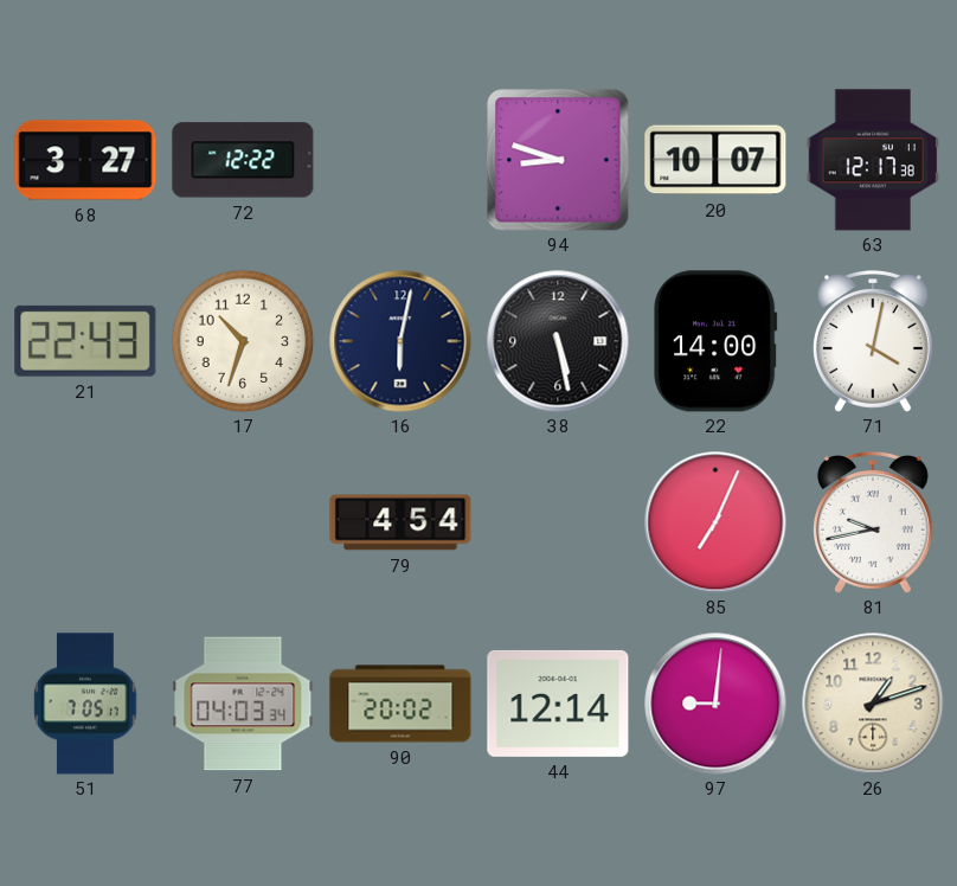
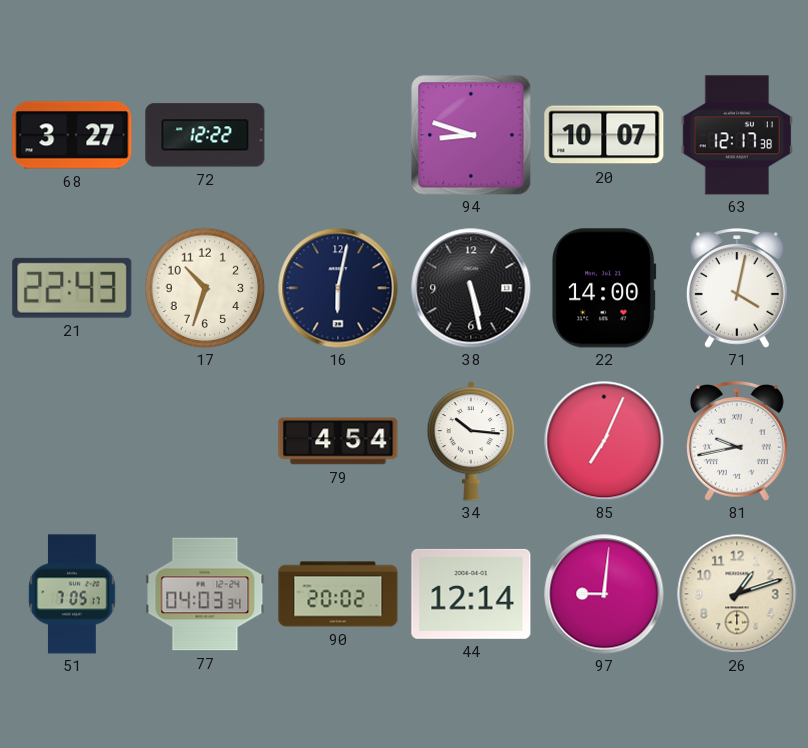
34: none -> 10:16
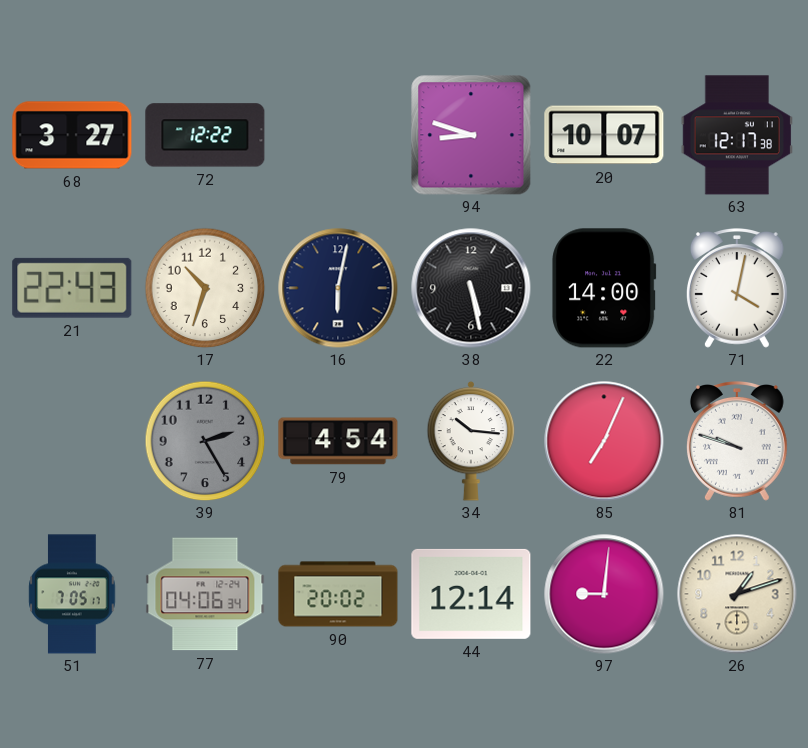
39: none -> 2:25
81: 9:43 -> 9:48
77: 04:03 -> 04:06
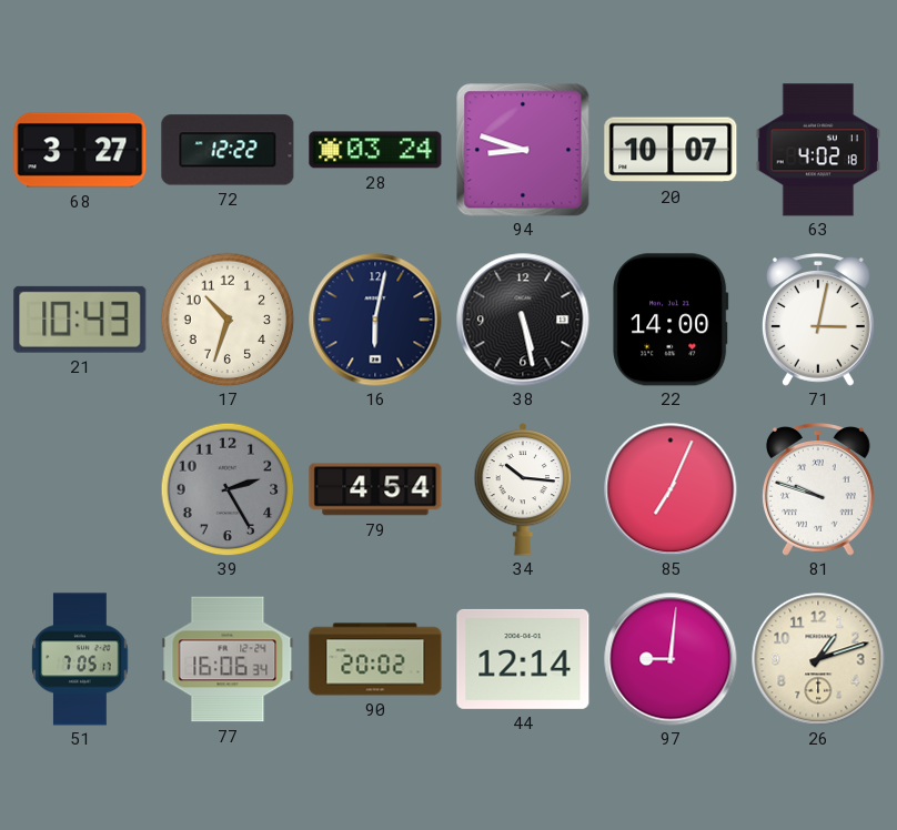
28: none -> 03:24
63: 12:17 -> 4:02
21: 22:43 -> 10:43
71: 4:02 -> 3:02
77: 04:06 -> 16:06
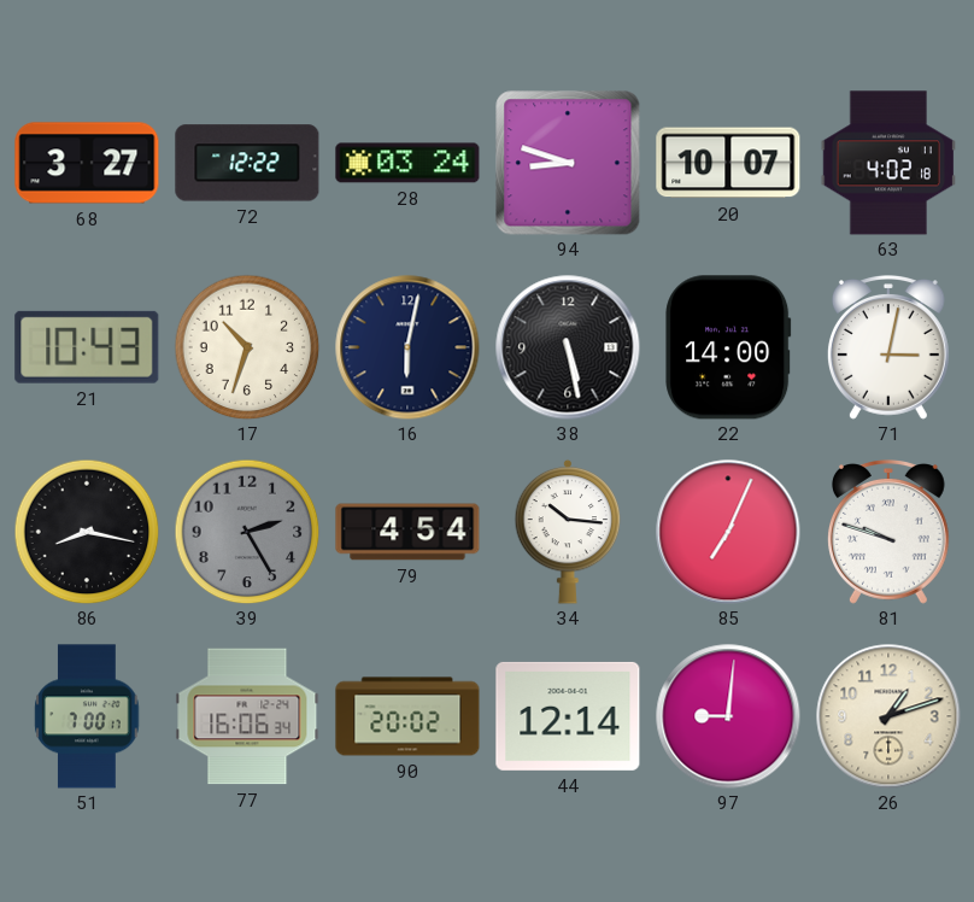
86: none -> 8:17
51: 7:05 -> 7:00
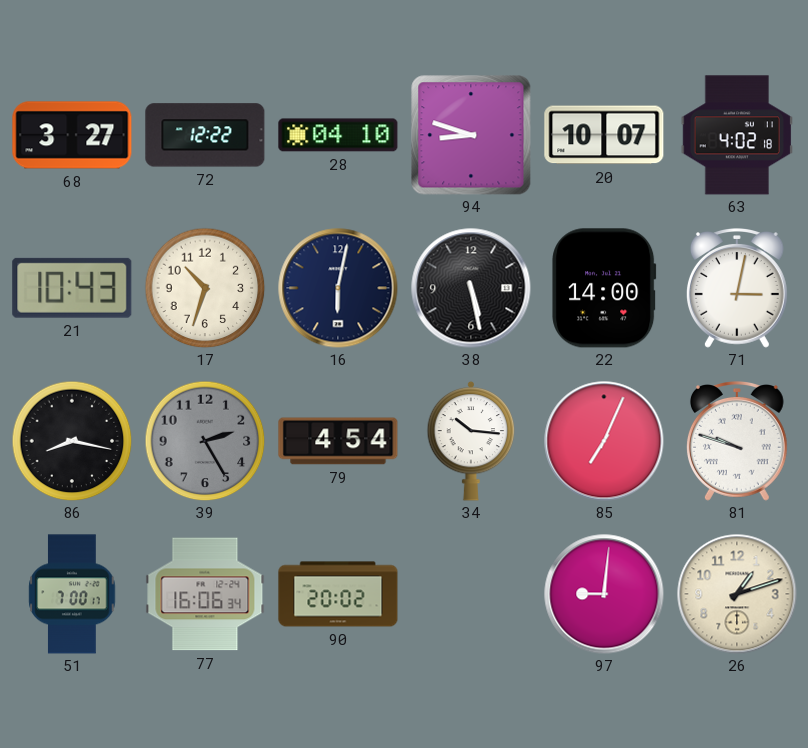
28: 03:24 -> 04:10
44: 12:14 -> none
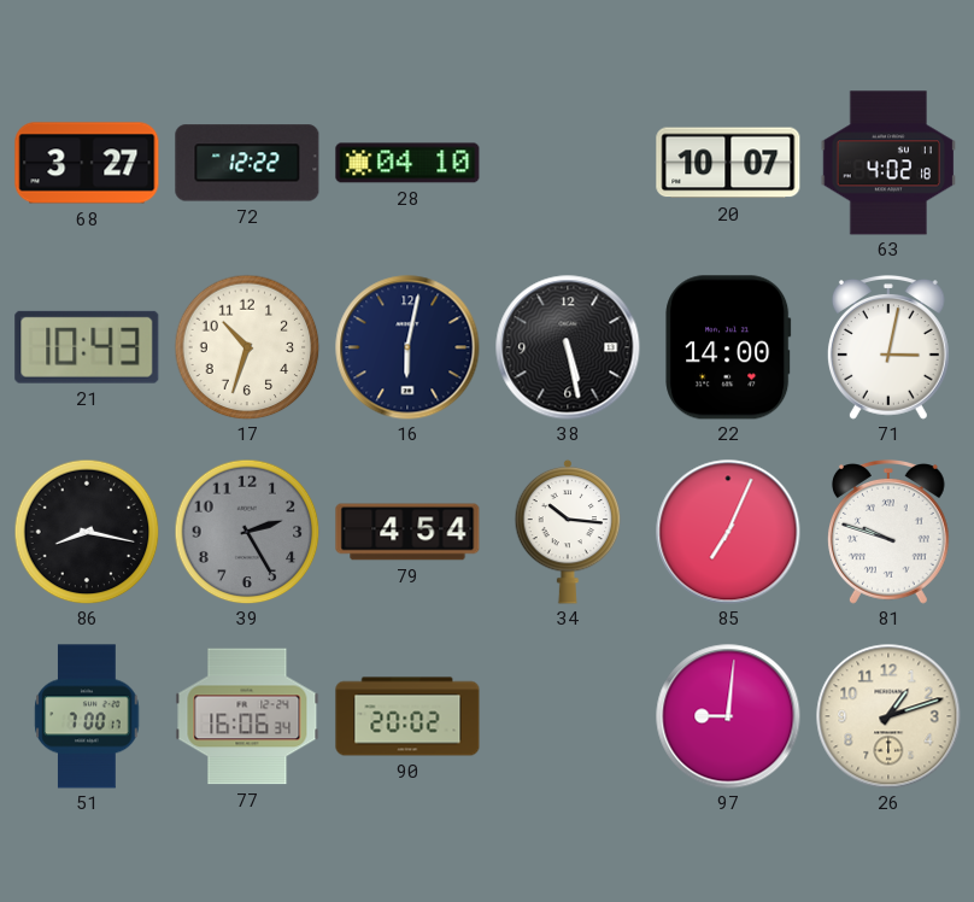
94: 8:48 -> none
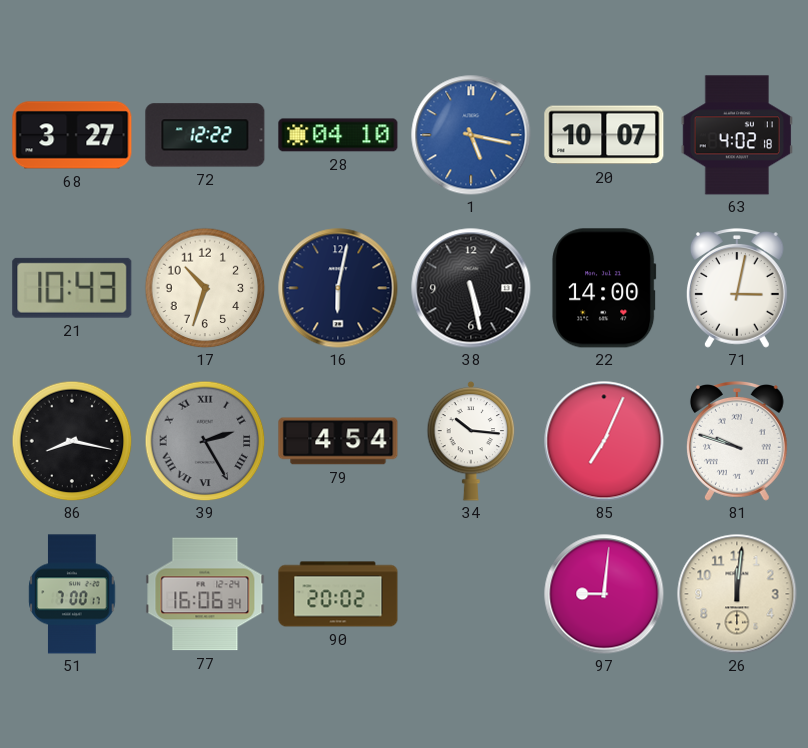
1: none -> 5:17
39 numerals: Arabic -> Roman
26: 1:12 -> 12:01
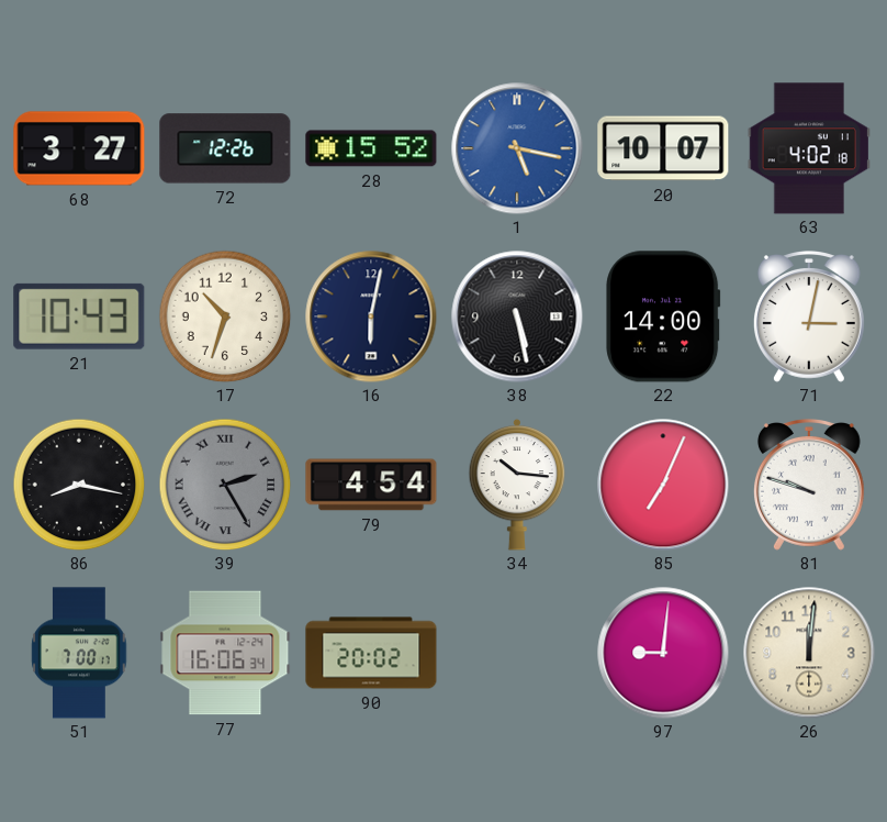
72: 12:22 -> 12:26
28: 04:10 -> 15:52
